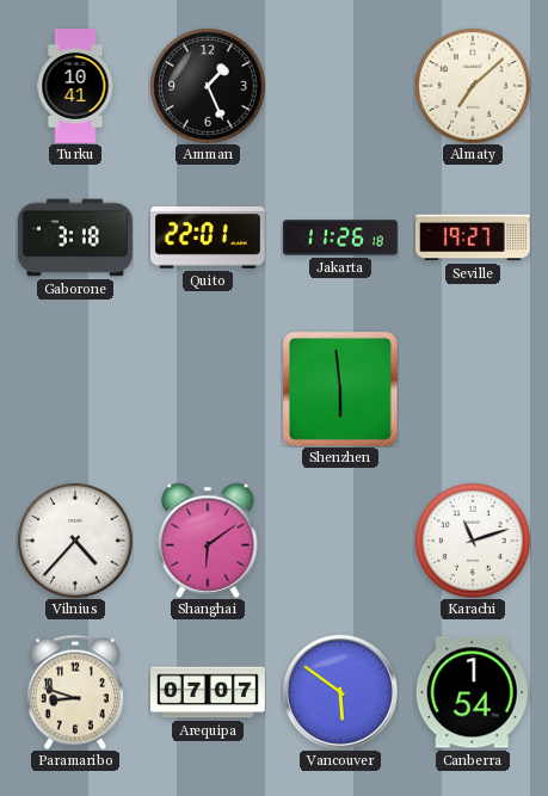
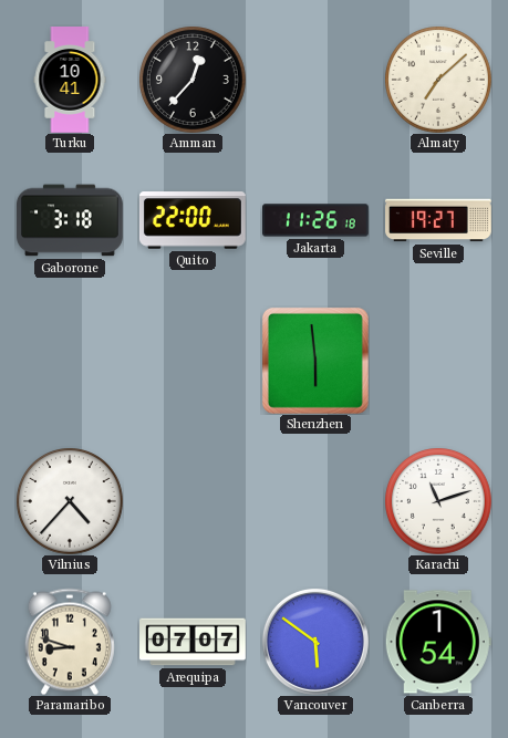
Amman: 1:26 -> 12:37
Quito: 22:01 -> 22:00
Shanghai: 6:09 -> none
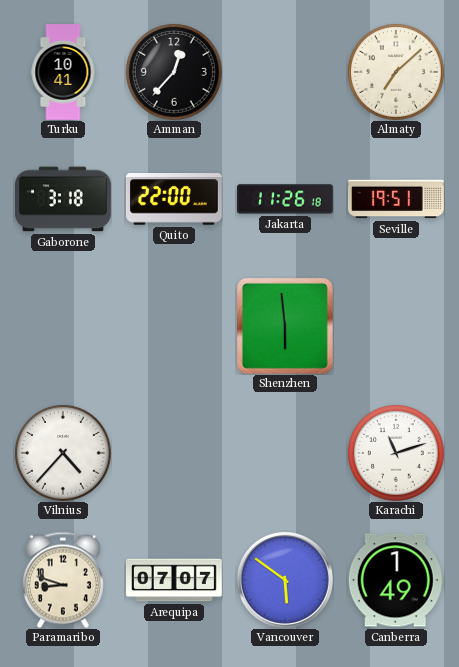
Seville: 19:27 -> 19:51
Canberra: 1:54 -> 1:49
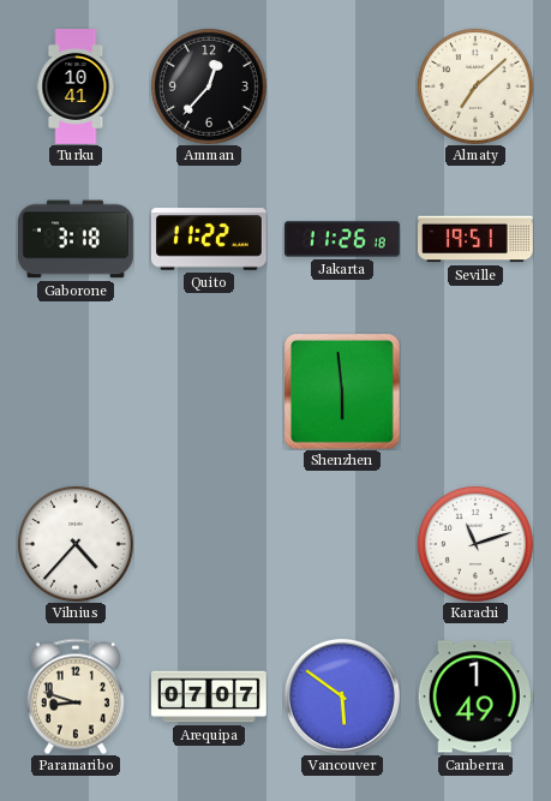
Quito: 22:00 -> 11:22
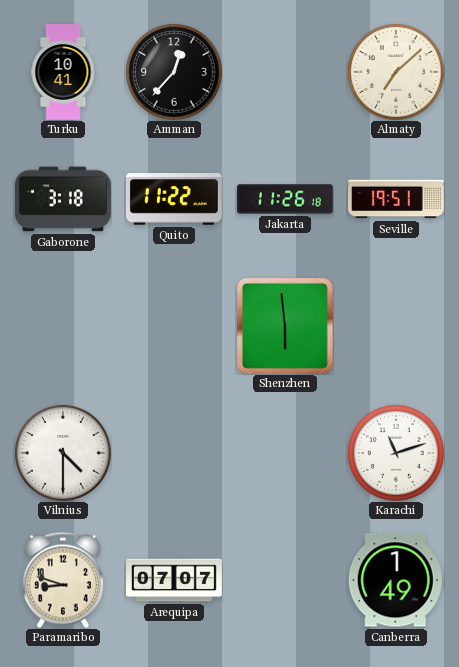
Vilnius: 4:37 -> 4:30
Vancouver: 5:51 -> none
